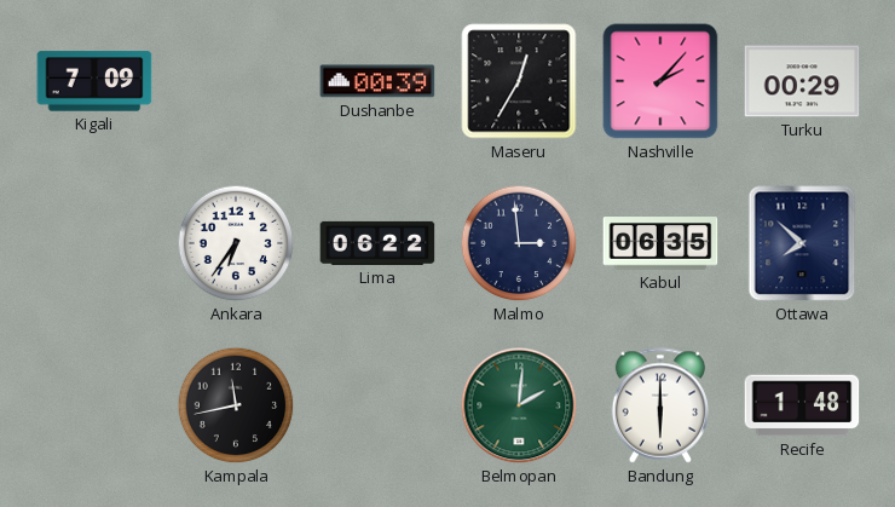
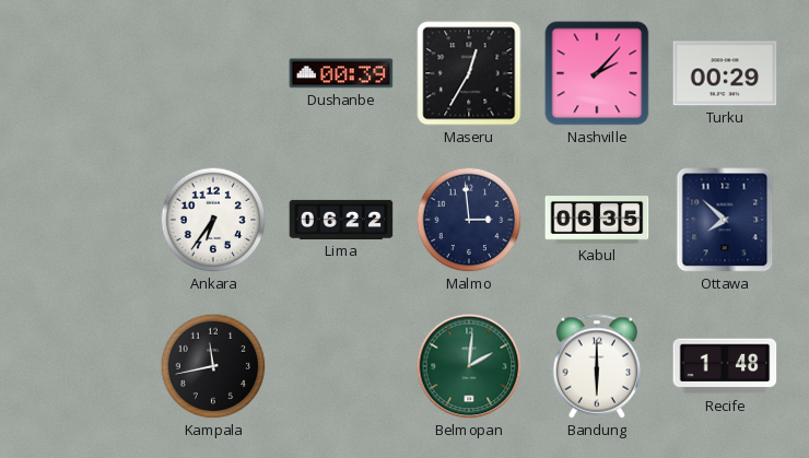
Kigali: 7:09 -> none
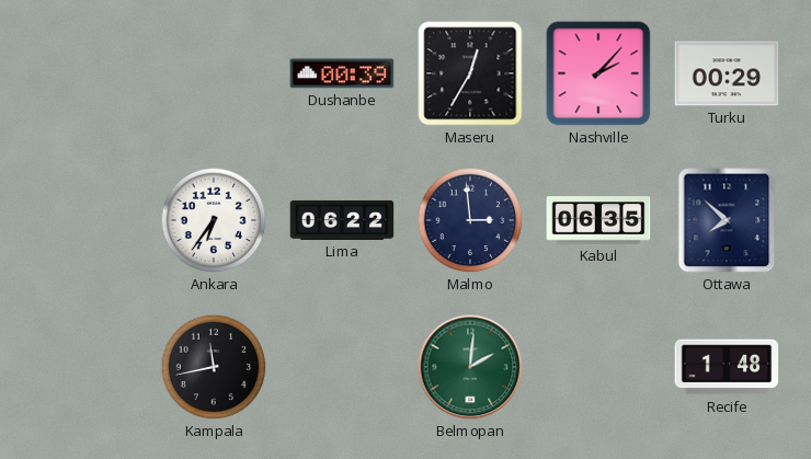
Bandung: 6:00 -> none
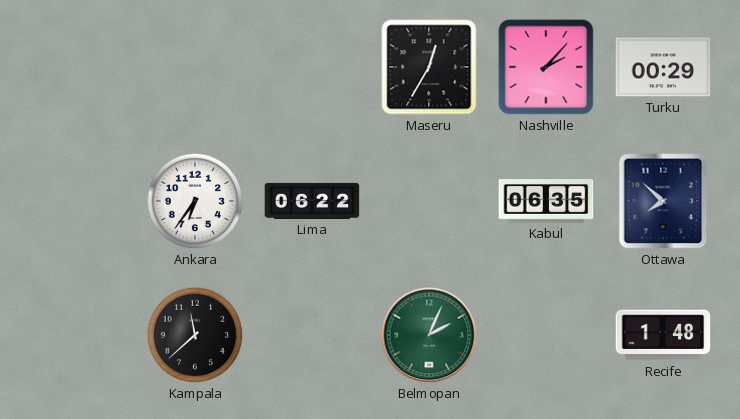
Dushanbe: 00:39 -> none
Malmo: 2:59 -> none
Kampala: 11:43 -> 11:38
Belmopan: 2:01 -> 2:04
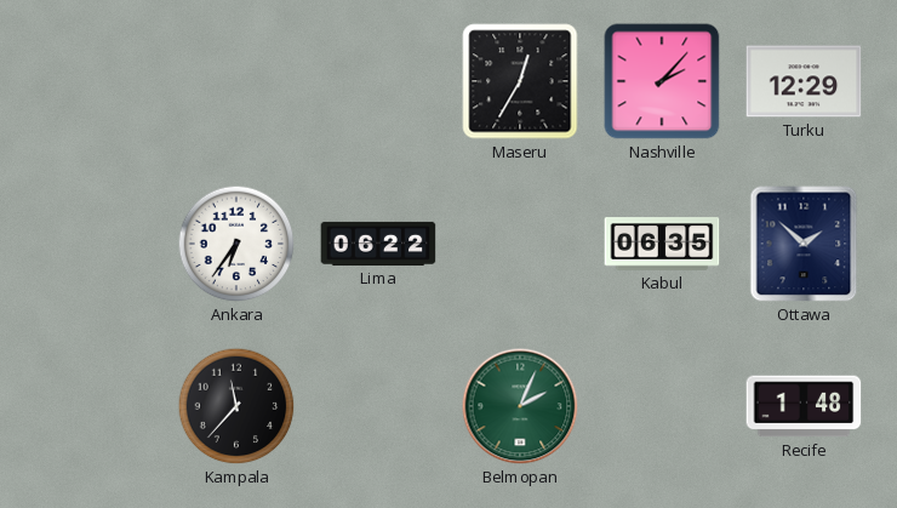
Turku: 00:29 -> 12:29
Ottawa: 7:52 -> 1:52
Kampala: 11:38 -> 11:37
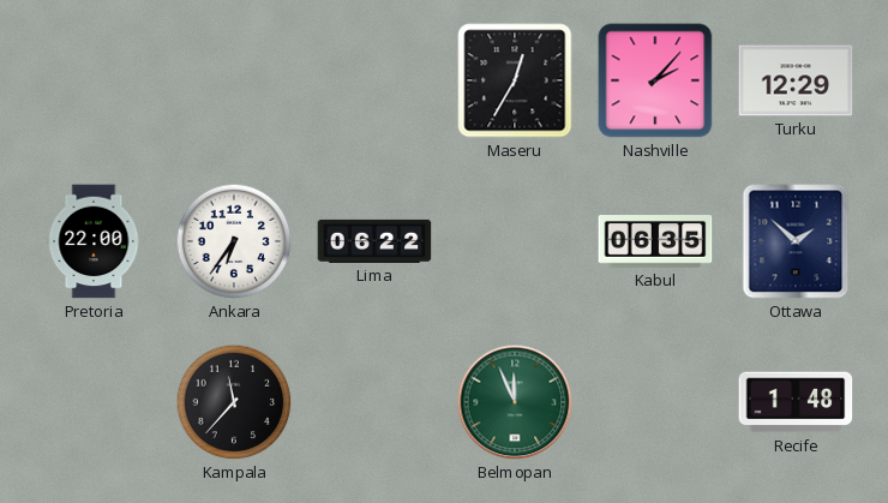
Pretoria: none -> 22:00
Belmopan: 2:04 -> 11:56
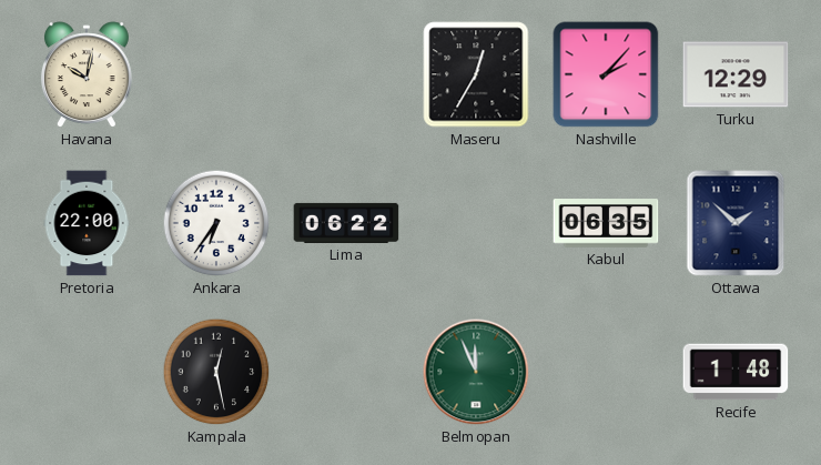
Havana: none -> 10:02
Kampala: 11:37 -> 12:28
